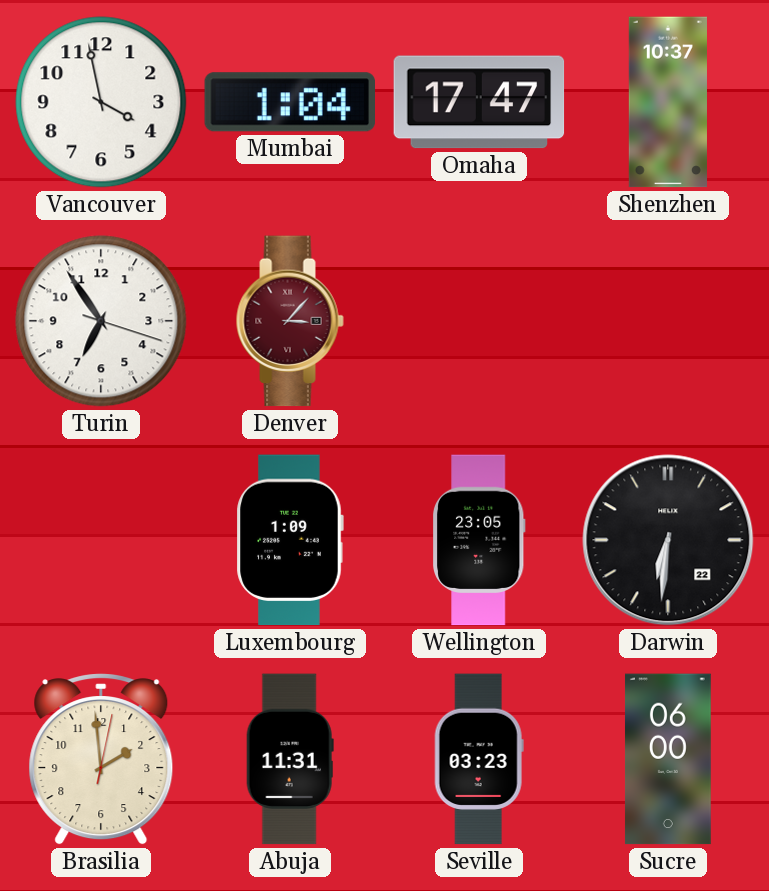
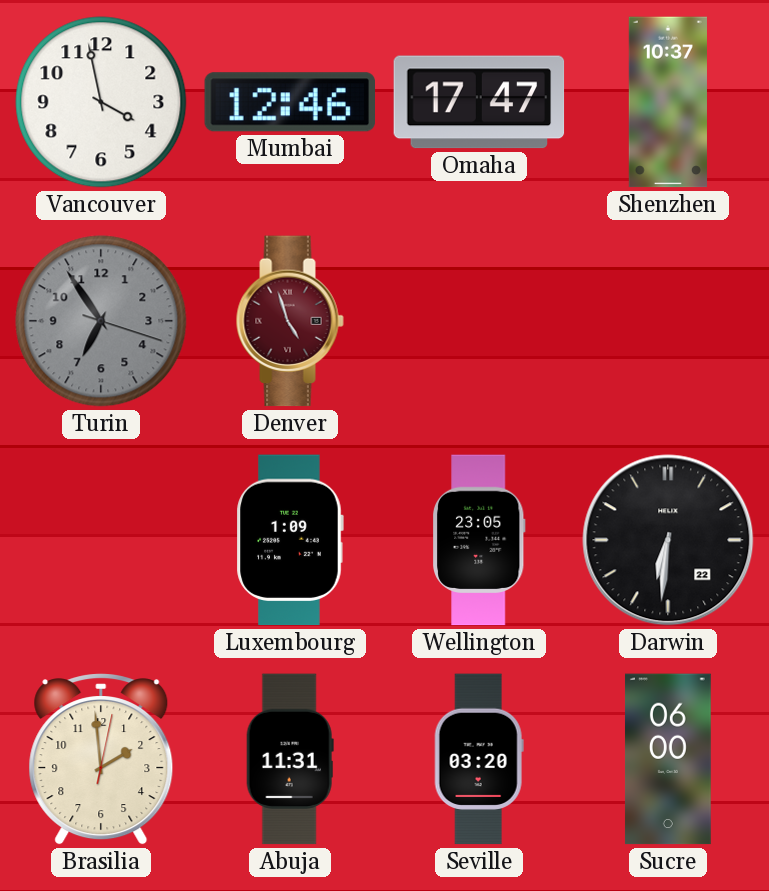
Mumbai: 1:04 -> 12:46
Turin dial: white -> grey
Denver: 3:07 -> 4:57
Seville: 03:23 -> 03:20
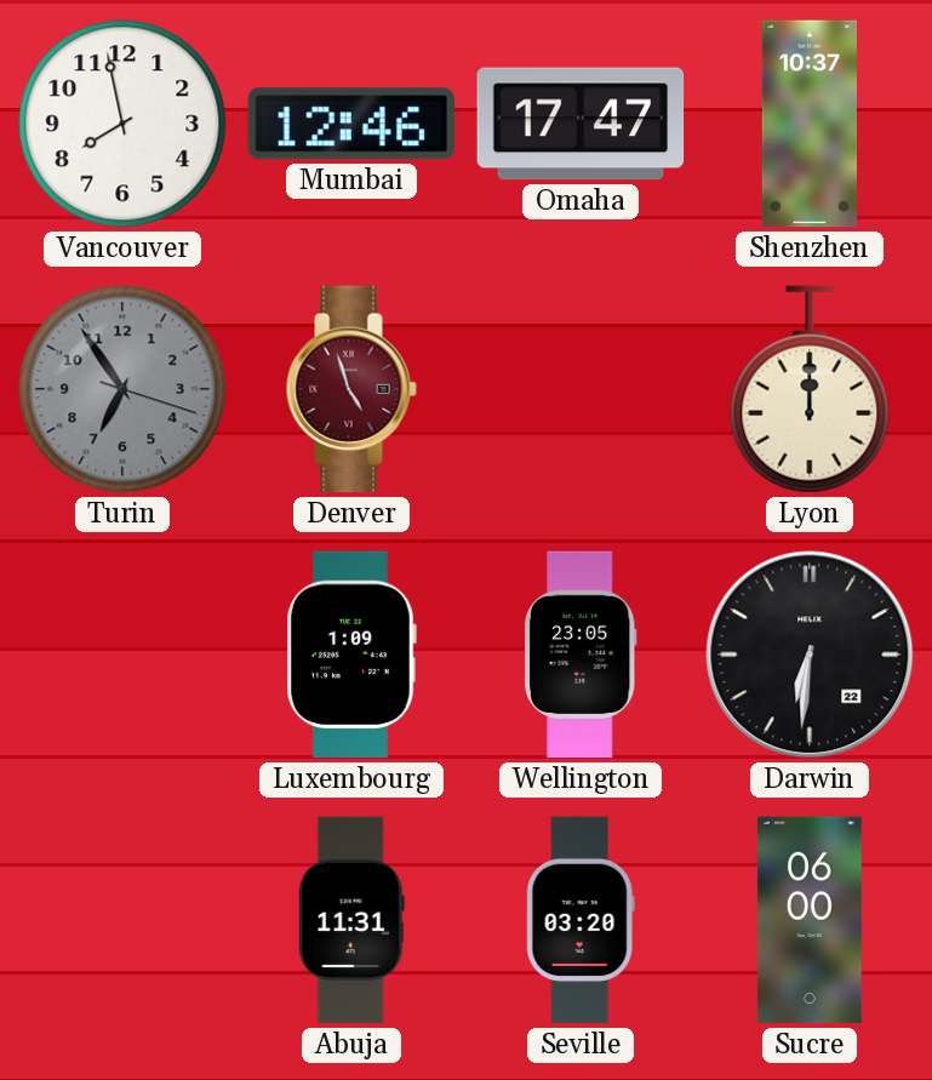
Vancouver: 3:58 -> 7:58
Lyon: none -> 12:00
Brasilia: 1:59 -> none
